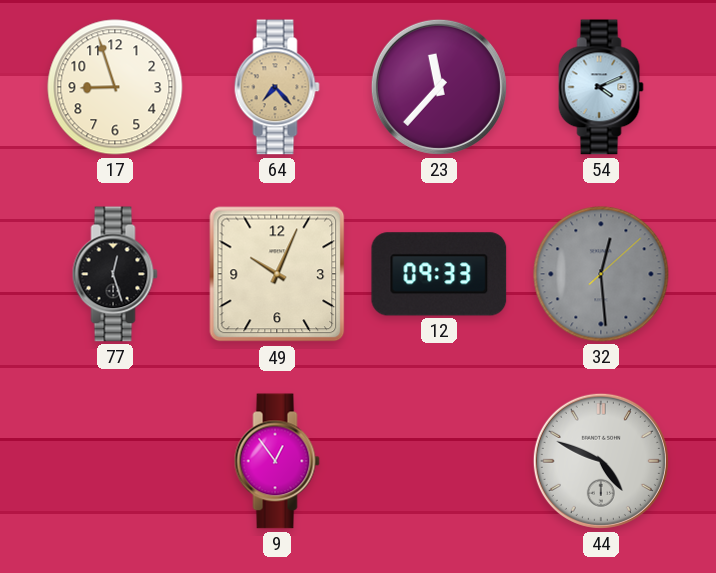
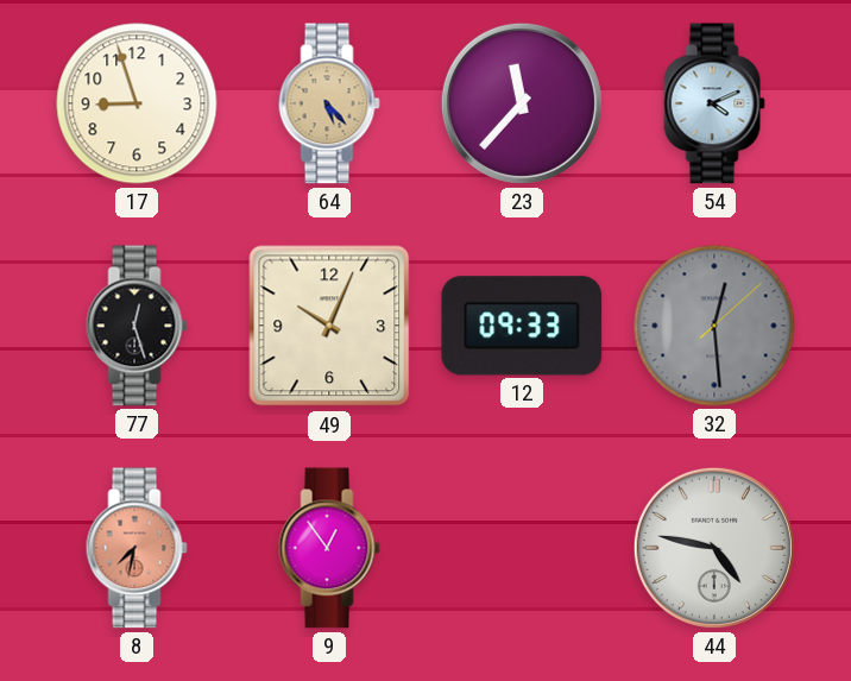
64: 7:23 -> 5:23
8: none -> 7:32
44: 4:49 -> 4:47
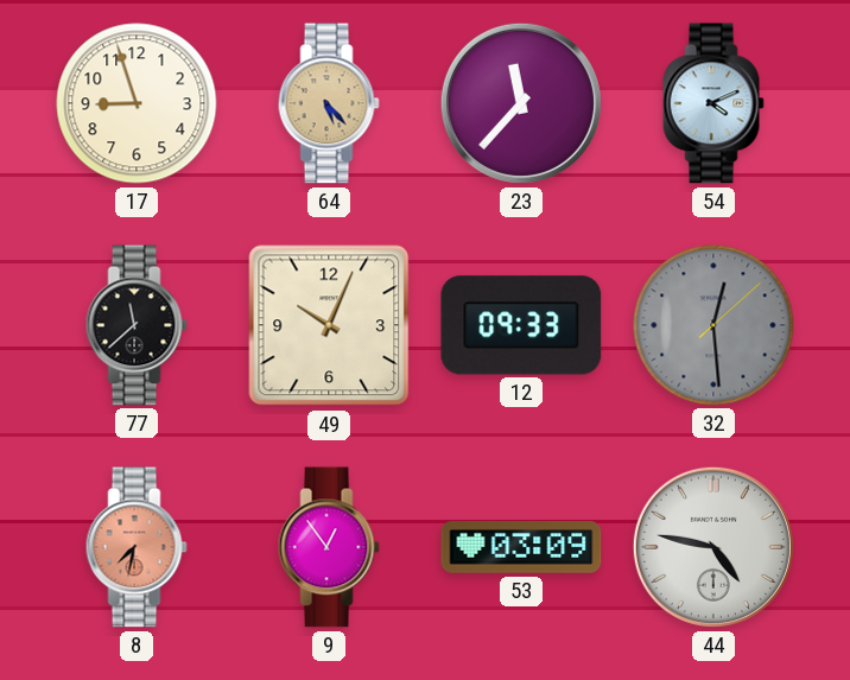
77: 12:27 -> 11:38
53: none -> 03:09
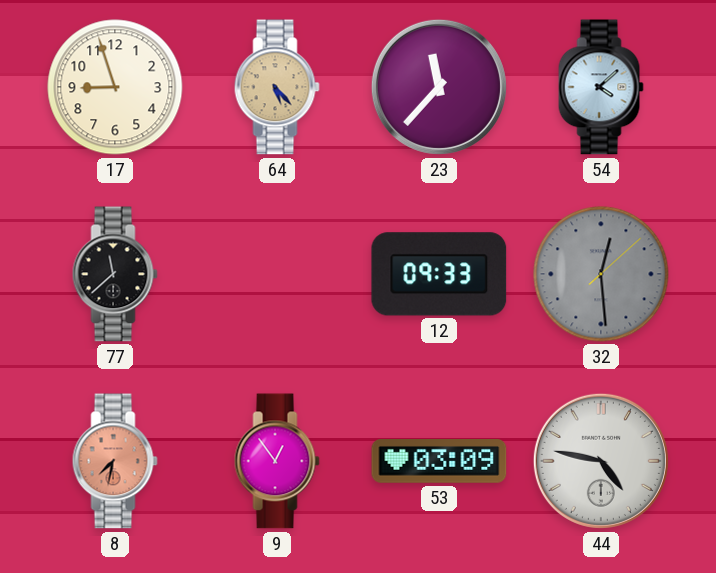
54: 4:11 -> 4:08
49: 10:04 -> none
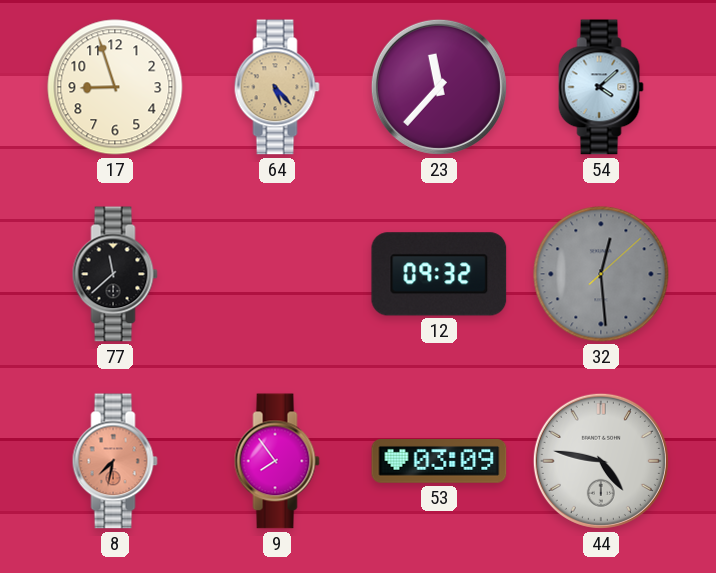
12: 09:33 -> 09:32
9: 12:54 -> 7:54
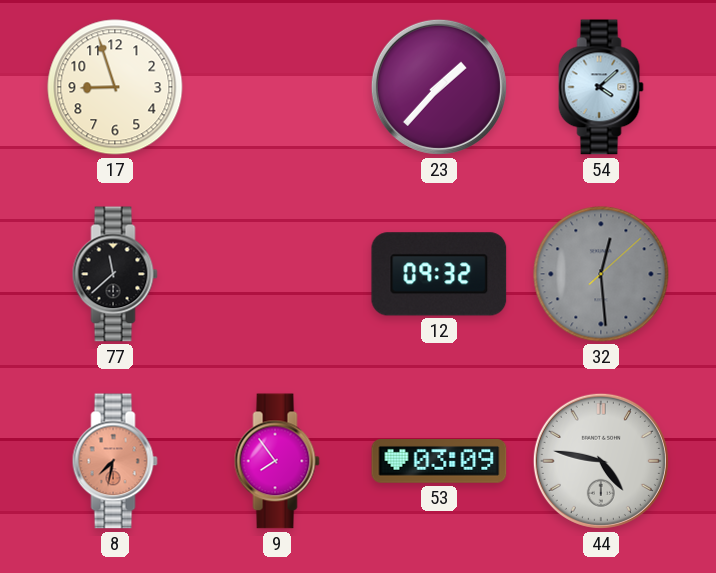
64: 5:23 -> none
23: 11:37 -> 1:37
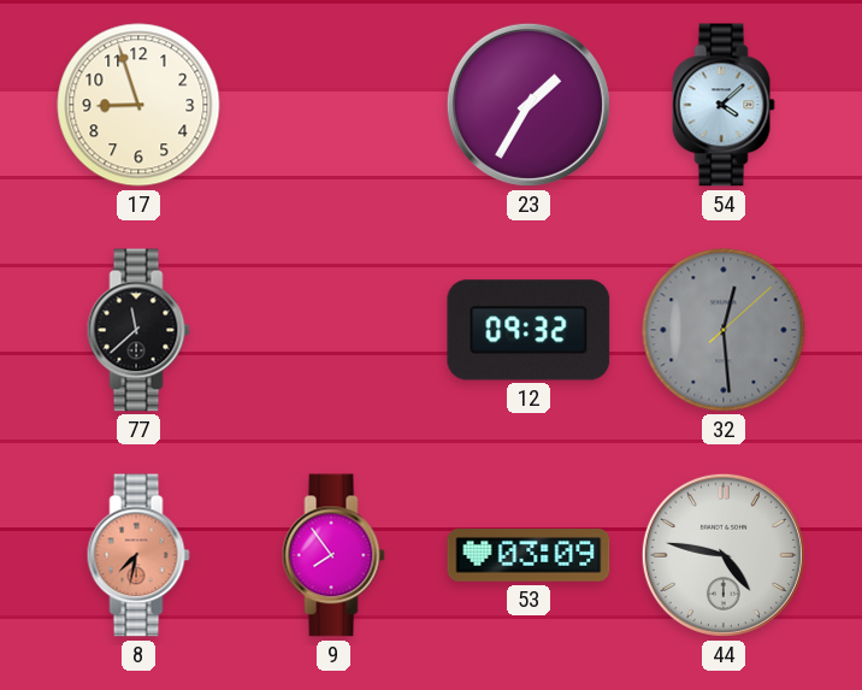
23: 1:37 -> 1:35
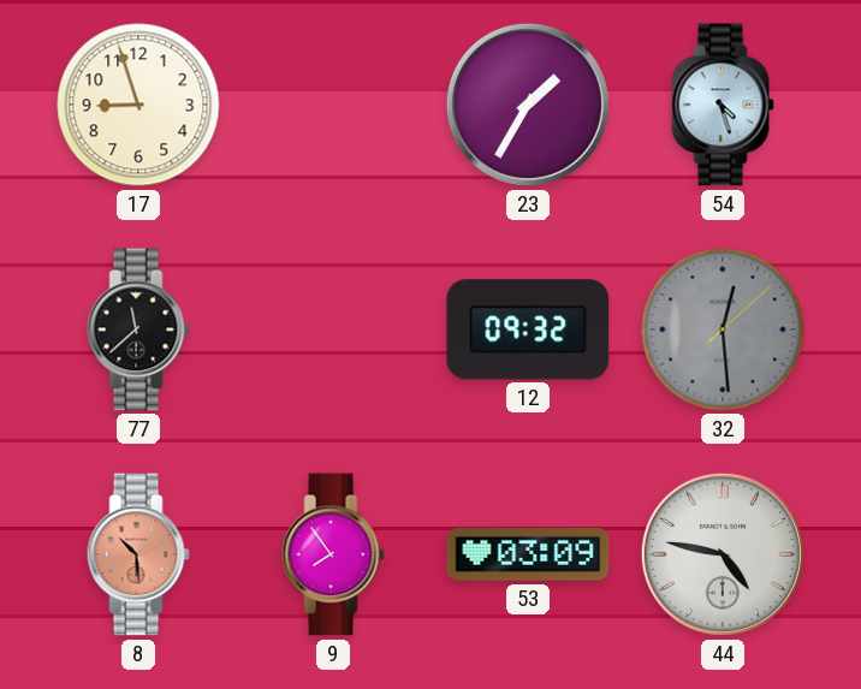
54: 4:08 -> 4:27
8: 7:32 -> 10:29
